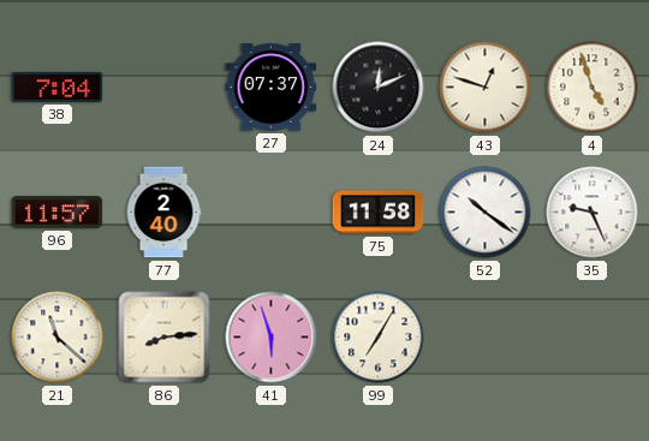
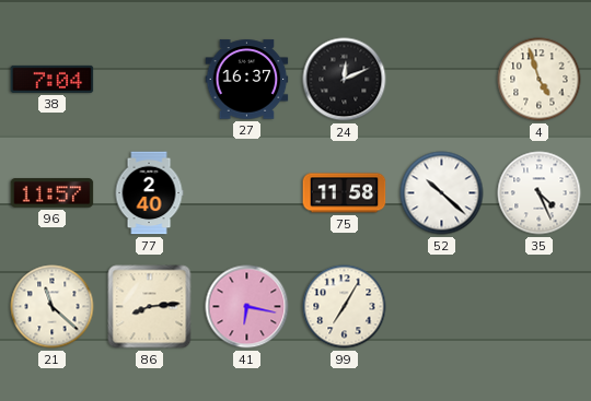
27: 07:37 -> 16:37
43: 12:48 -> none
52: 10:21 -> 10:22
35: 9:26 -> 4:26
41: 5:57 -> 6:17
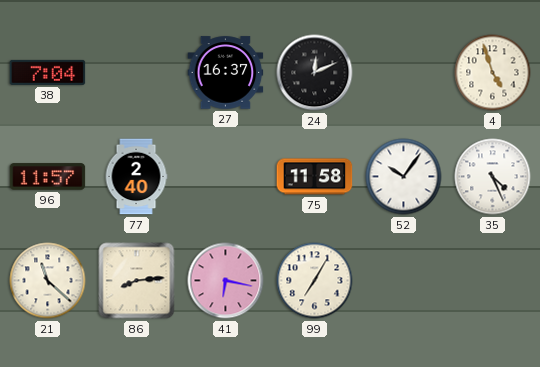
52: 10:22 -> 10:06
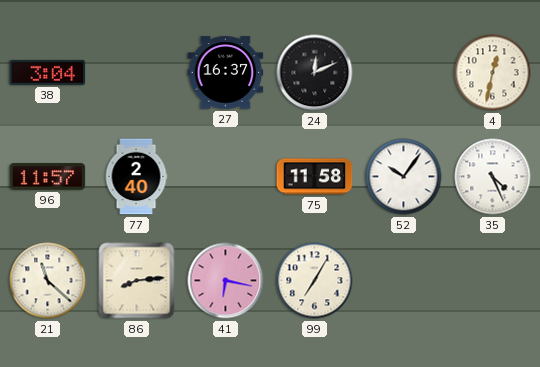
38: 7:04 -> 3:04
4: 4:57 -> 12:32
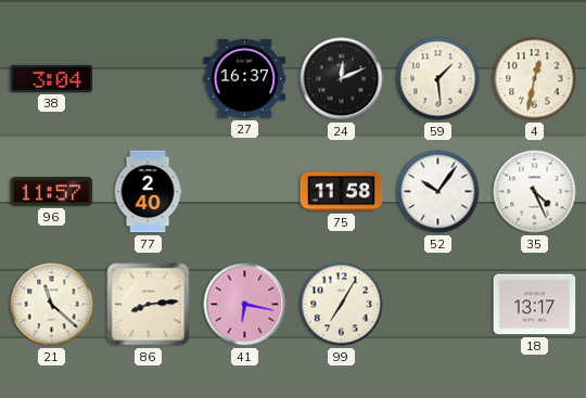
59: none -> 1:29
18: none -> 13:17
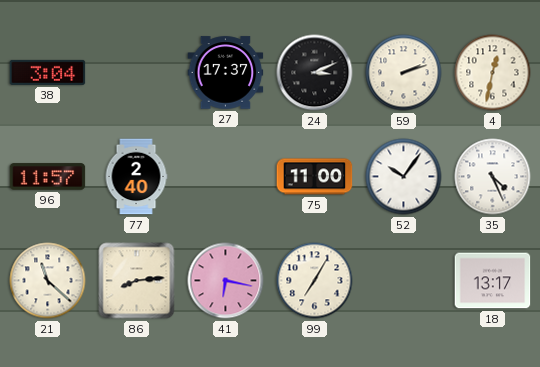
27: 16:37 -> 17:37
24: 12:11 -> 3:11
59: 1:29 -> 2:12
75: 11:58 -> 11:00
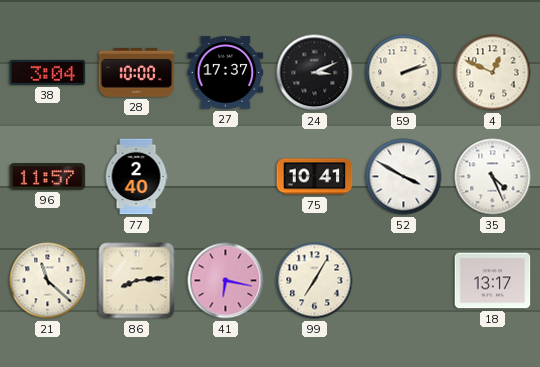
28: none -> 10:00
4: 12:32 -> 12:49
75: 11:00 -> 10:41
52: 10:06 -> 3:50
